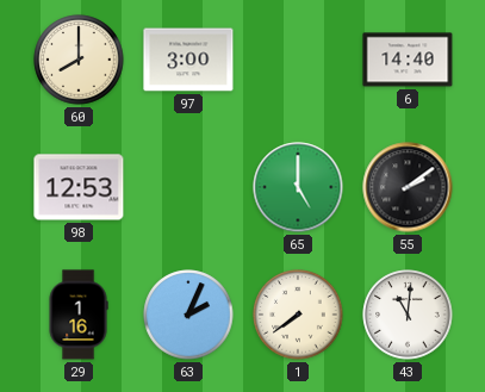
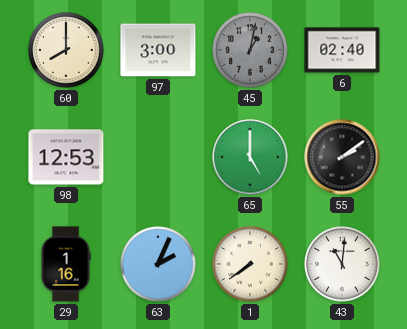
45: none -> 1:02
6: 14:40 -> 02:40
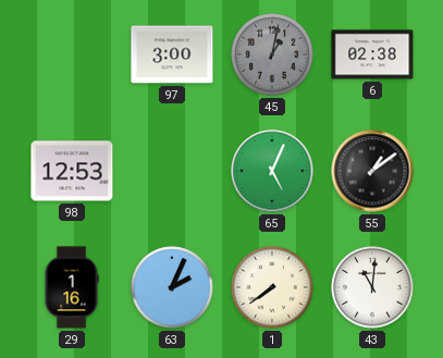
60: 8:00 -> none
6: 02:40 -> 02:38
65: 5:00 -> 5:04
55: 2:09 -> 1:09
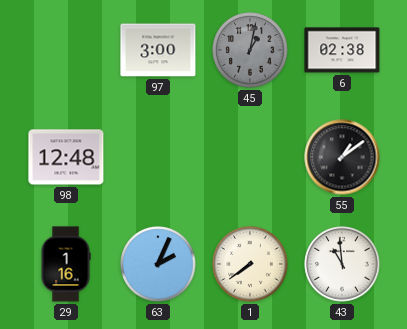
98: 12:53 -> 12:48
65: 5:04 -> none
43: 11:01 -> 10:59
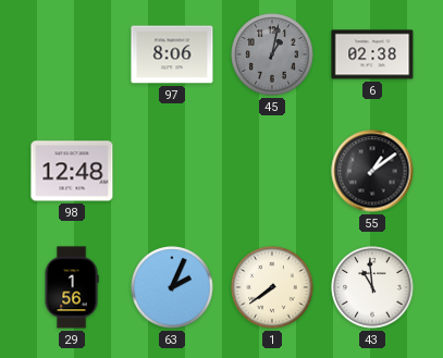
97: 3:00 -> 8:06
29: 1:16 -> 1:56
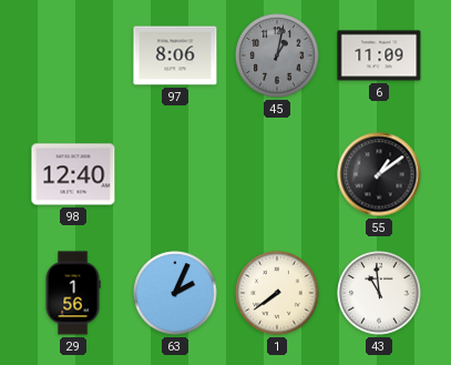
6: 02:38 -> 11:09
98: 12:48 -> 12:40
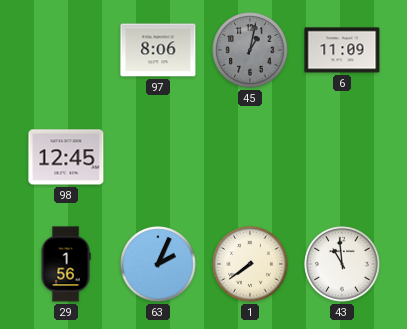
98: 12:40 -> 12:45
55: 1:09 -> none
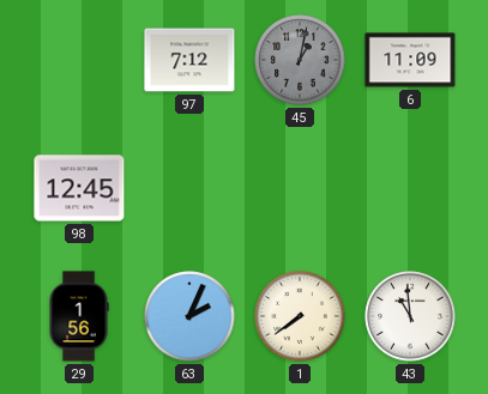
97: 8:06 -> 7:12
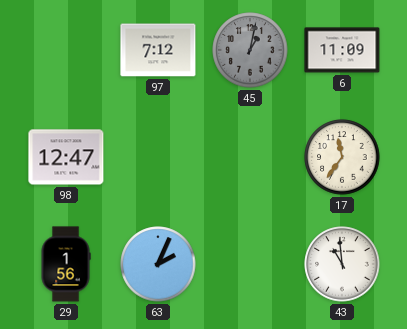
98: 12:45 -> 12:47
17: none -> 11:36
1: 7:39 -> none
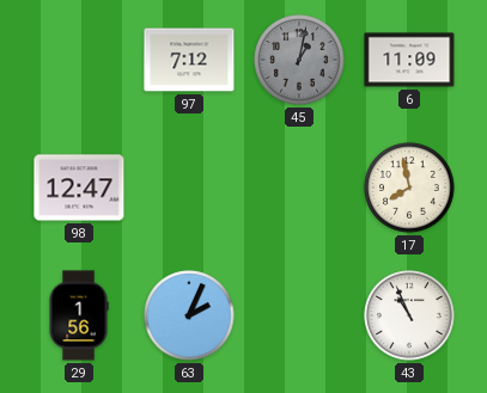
17: 11:36 -> 7:58
43: 10:59 -> 10:56
